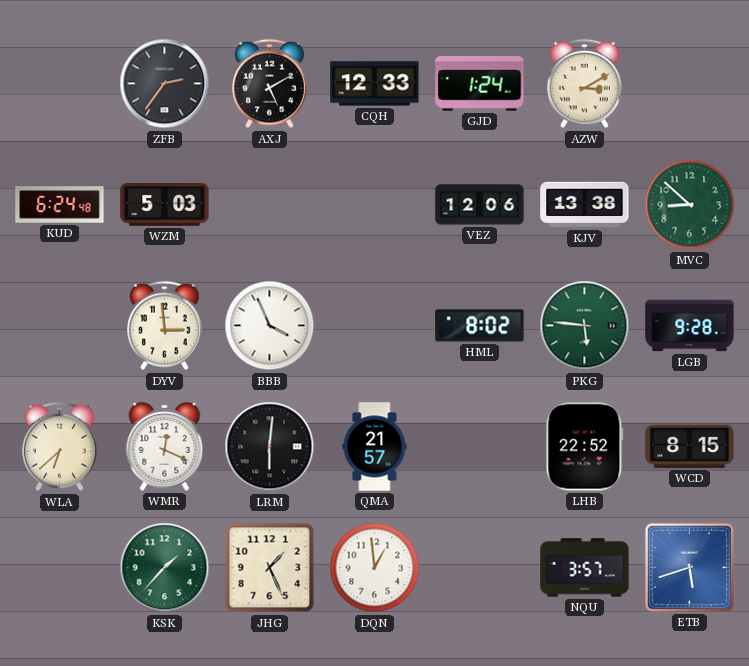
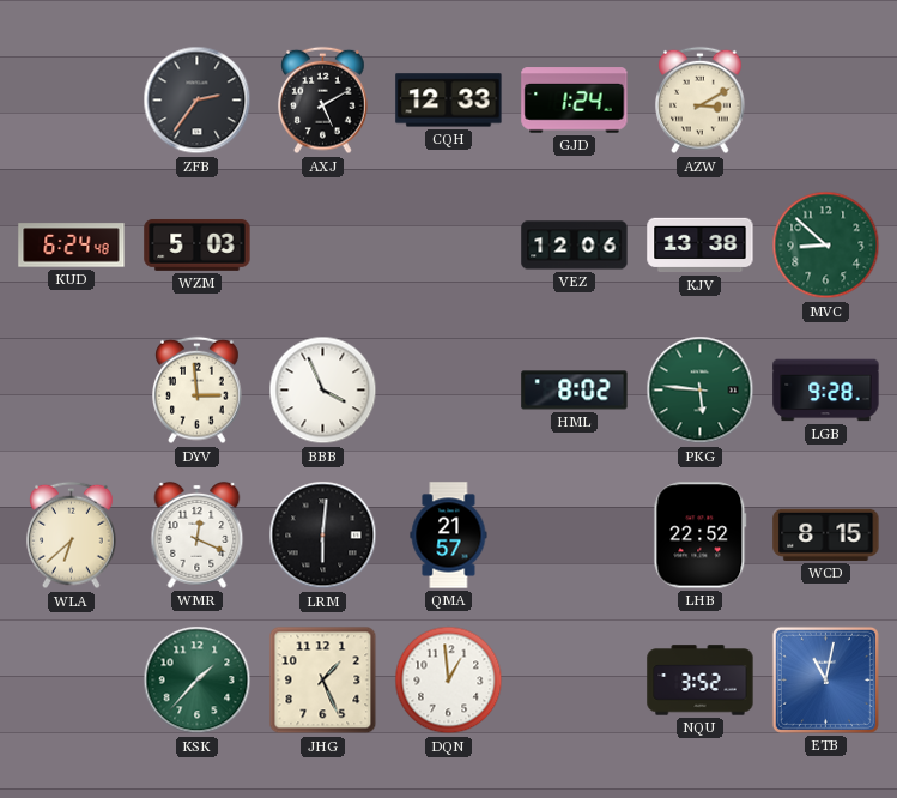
NQU: 3:57 -> 3:52
ETB: 5:42 -> 11:02
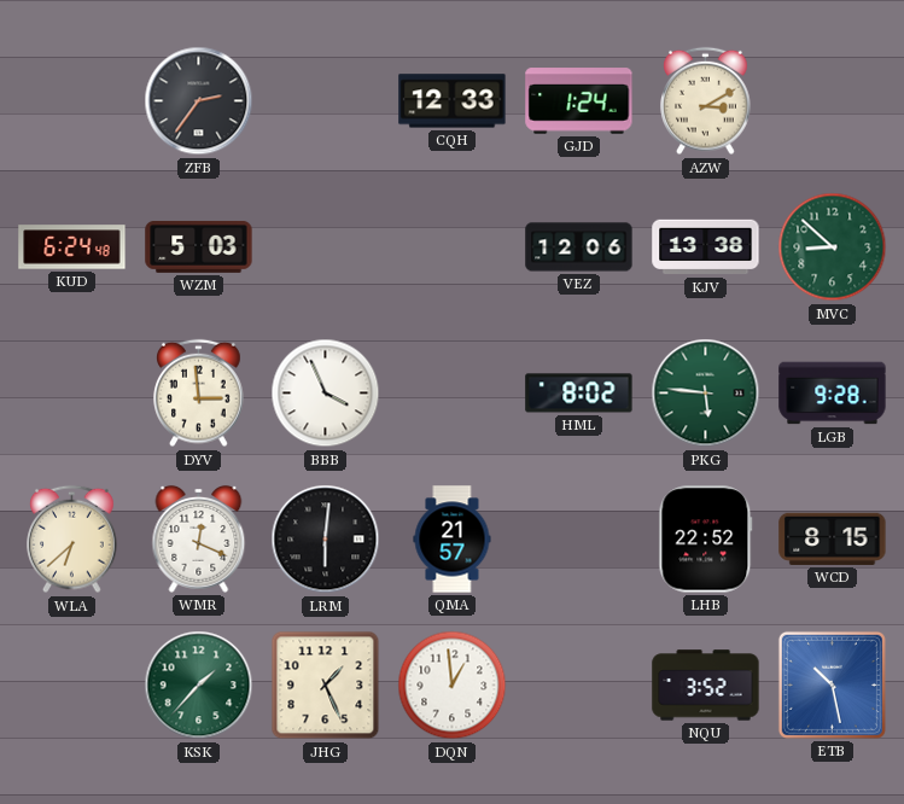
AXJ: 5:10 -> none
ETB: 11:02 -> 10:28
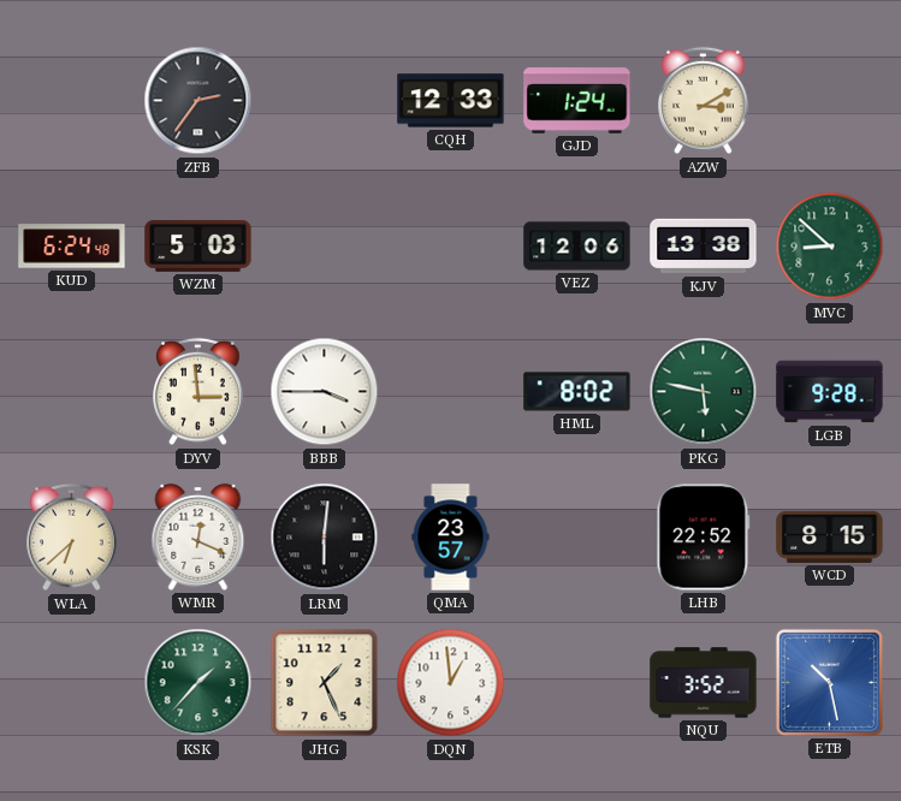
BBB: 3:56 -> 3:45
PKG: 5:46 -> 5:47
QMA: 21:57 -> 23:57
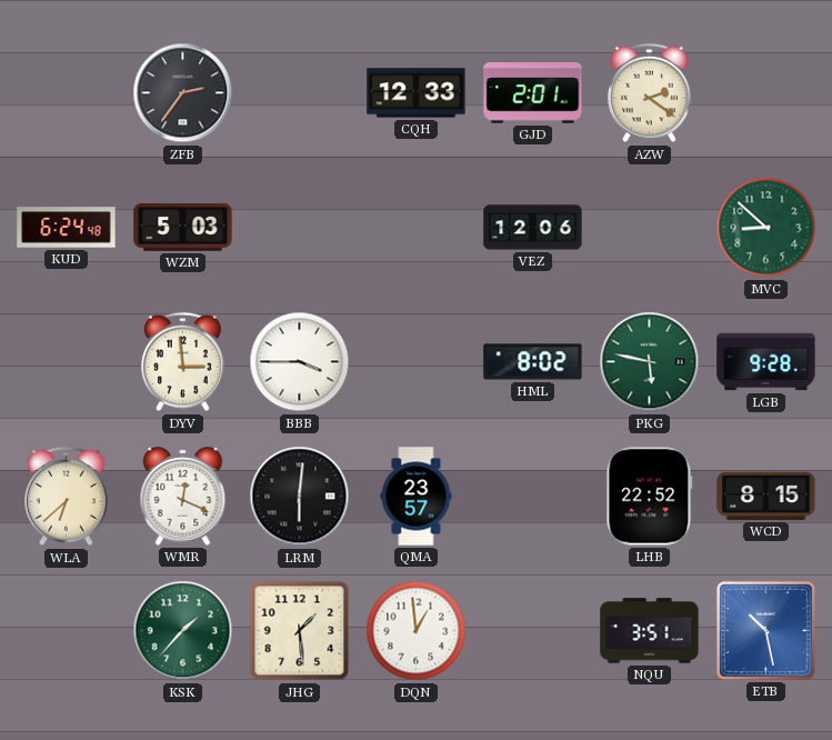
GJD: 1:24 -> 2:01
AZW: 3:10 -> 2:21
KJV: 13:38 -> none
JHG: 1:26 -> 1:29
NQU: 3:52 -> 3:51
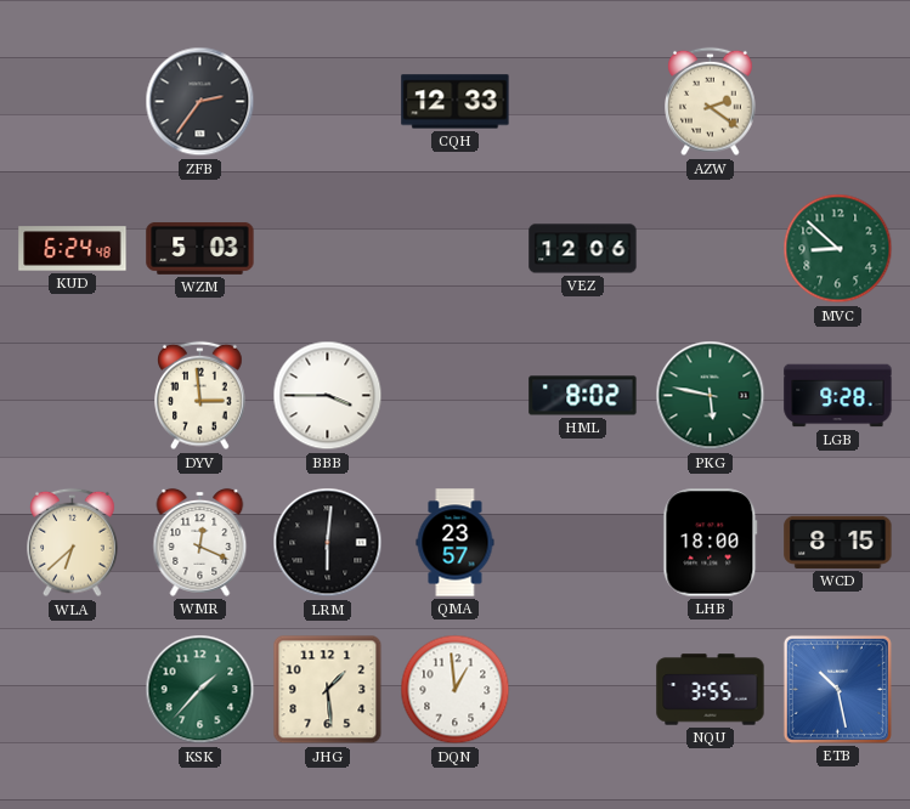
GJD: 2:01 -> none
LHB: 22:52 -> 18:00
NQU: 3:51 -> 3:55
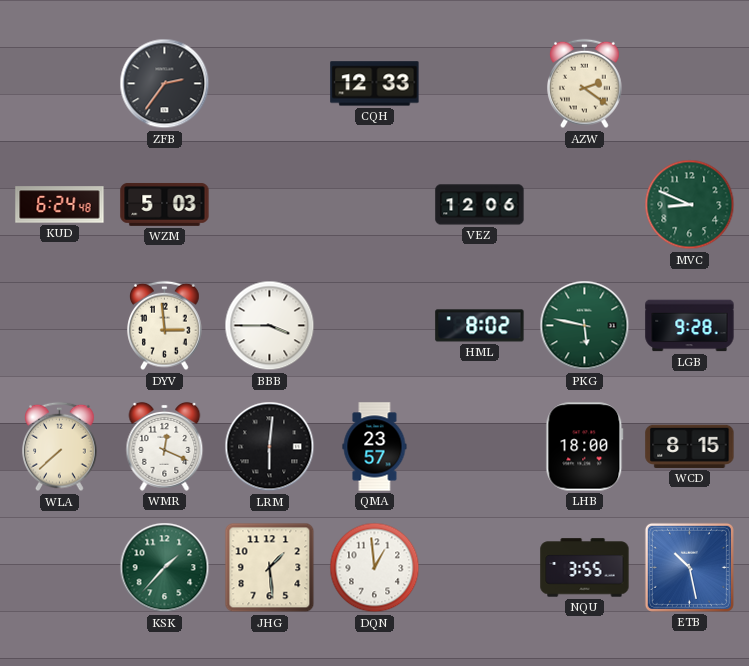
MVC: 8:52 -> 8:49
WLA: 6:38 -> 7:38
